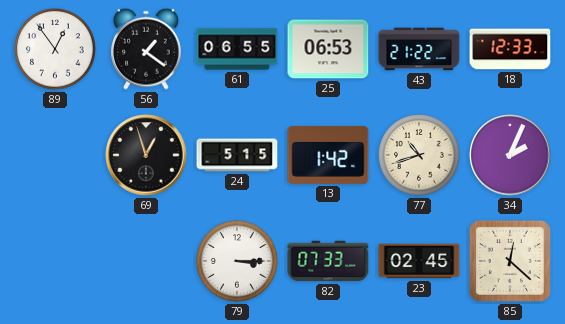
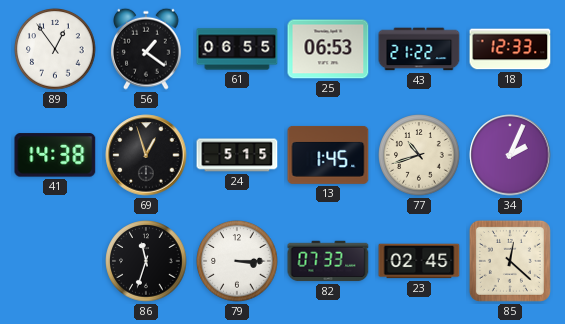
41: none -> 14:38
13: 1:42 -> 1:45
86: none -> 11:33
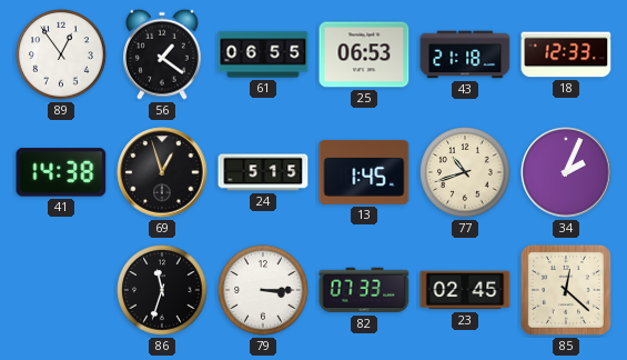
43: 21:22 -> 21:18
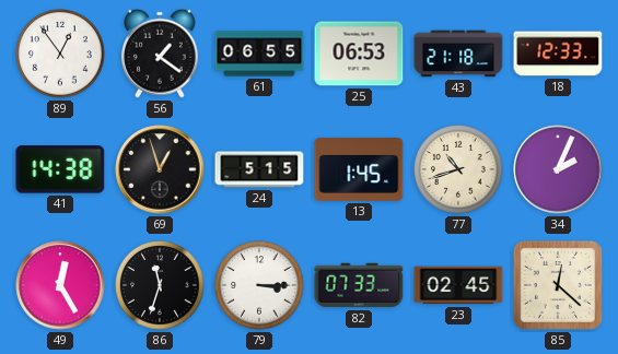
49: none -> 12:25
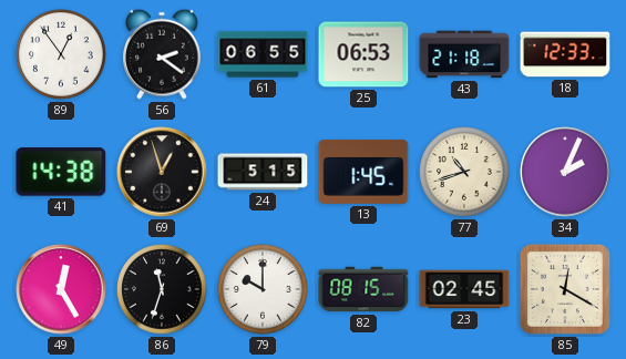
56: 1:21 -> 2:21
79: 3:15 -> 10:00
82: 07:33 -> 08:15
85: 12:22 -> 12:20
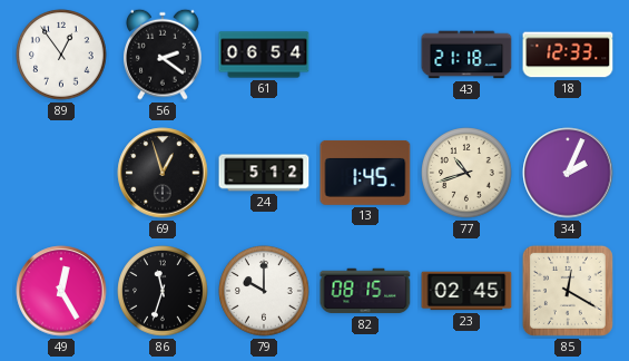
61: 06:55 -> 06:54
25: 06:53 -> none
41: 14:38 -> none
24: 5:15 -> 5:12
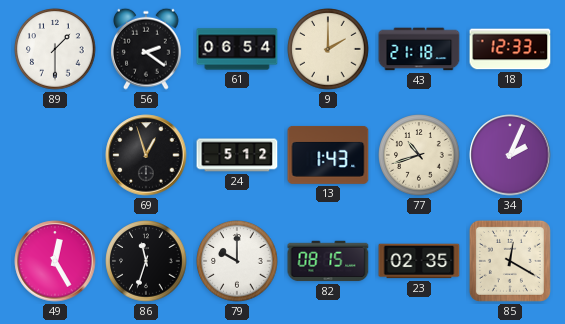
89: 12:54 -> 1:30
9: none -> 2:00
13: 1:45 -> 1:43
23: 02:45 -> 02:35
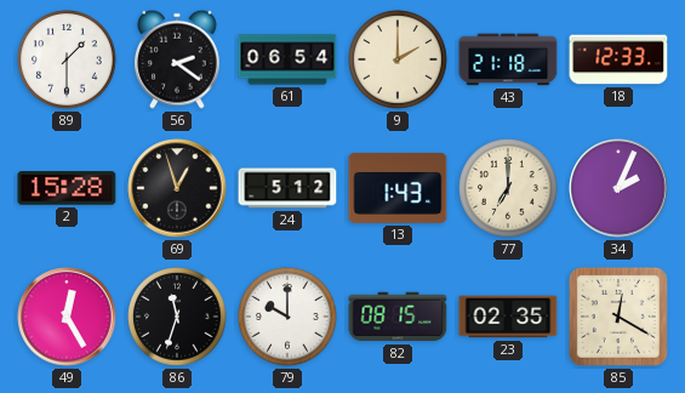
2: none -> 15:28
77: 10:42 -> 7:00
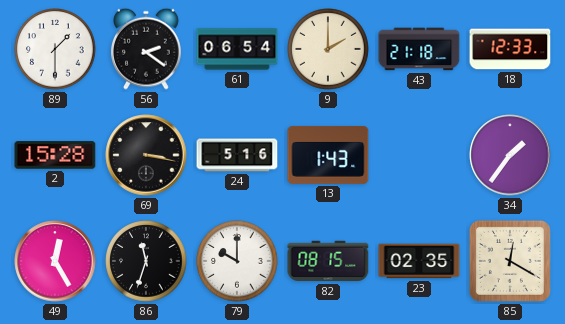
69: 12:57 -> 3:17
24: 5:12 -> 5:16
77: 7:00 -> none
34: 2:04 -> 1:36
